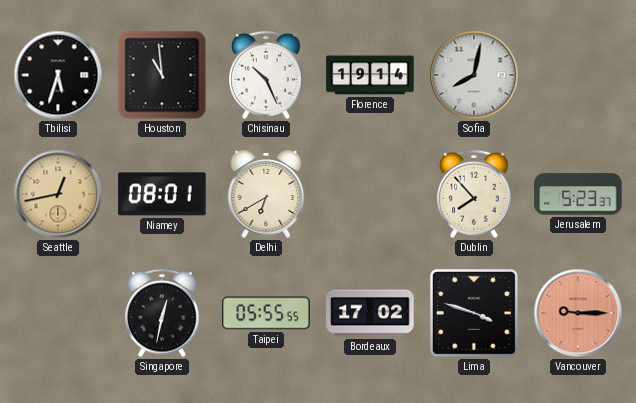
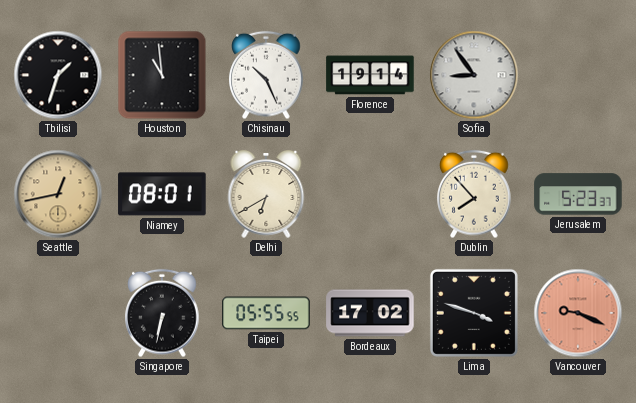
Tbilisi: 5:33 -> 1:33
Sofia: 8:02 -> 8:54
Singapore: 12:32 -> 6:32
Vancouver: 9:15 -> 9:19
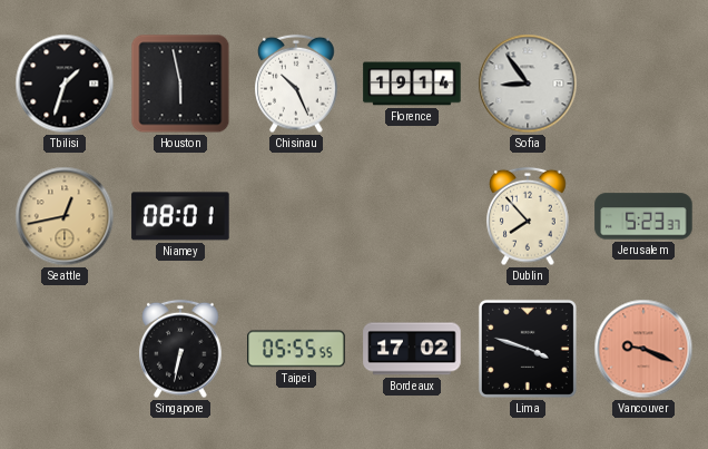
Houston: 10:59 -> 5:58
Delhi: 6:40 -> none
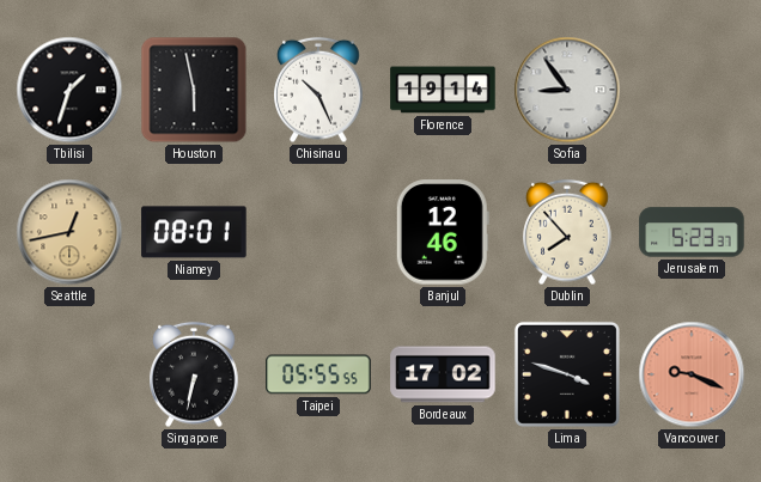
Banjul: none -> 12:46
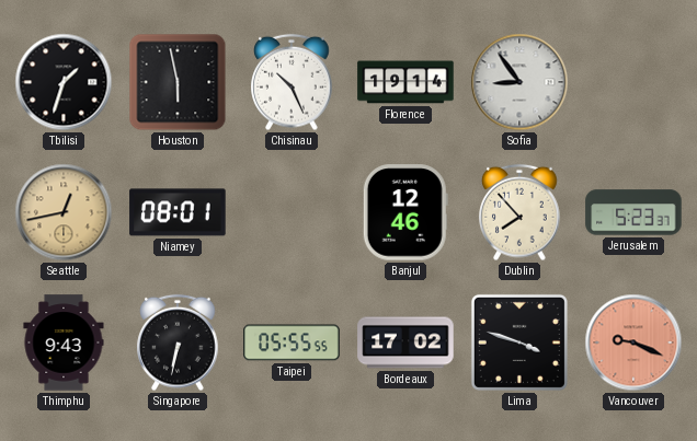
Thimphu: none -> 9:43
